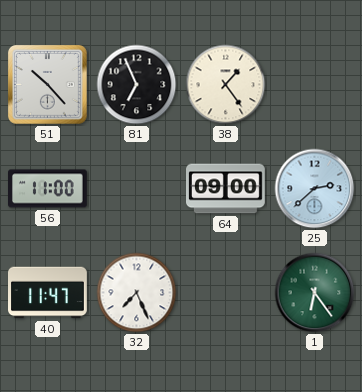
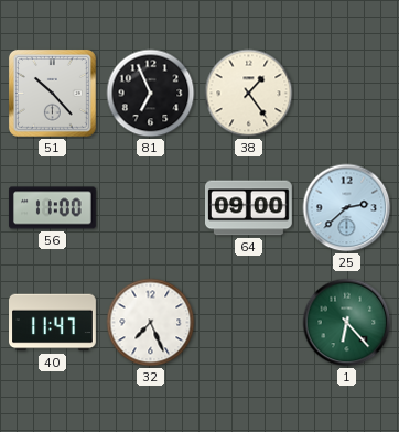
1: 6:24 -> 6:23
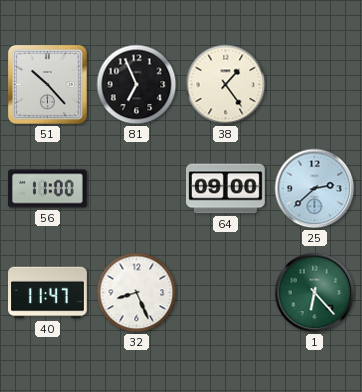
32: 7:26 -> 8:26
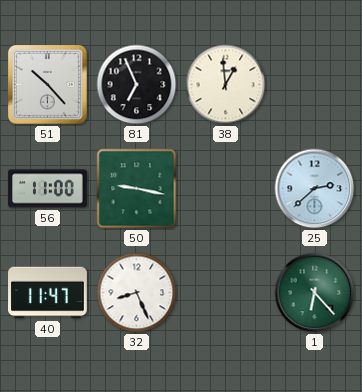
38: 1:24 -> 12:59
50: none -> 9:17
64: 09:00 -> none
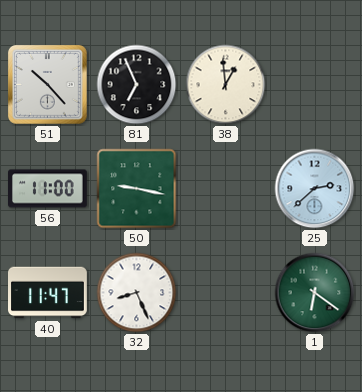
1: 6:23 -> 6:21
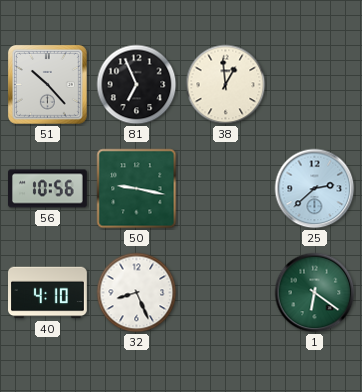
56: 11:00 -> 10:56
40: 11:47 -> 4:10
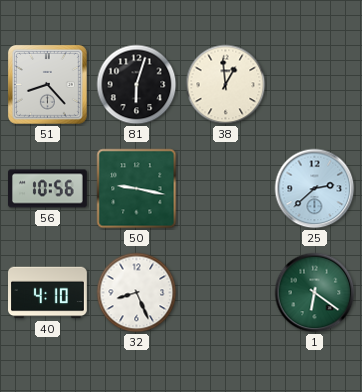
51: 10:23 -> 8:23
81: 6:56 -> 6:03
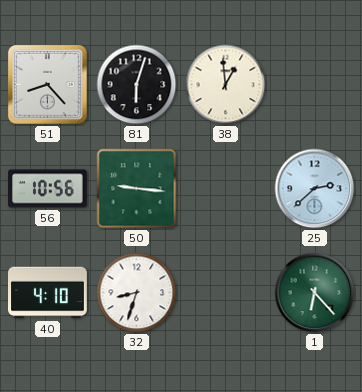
50: 9:17 -> 9:16
32: 8:26 -> 8:33
1: 6:21 -> 6:23
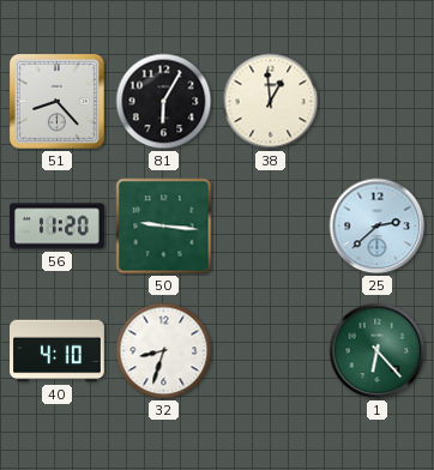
81: 6:03 -> 6:05
56: 10:56 -> 11:20
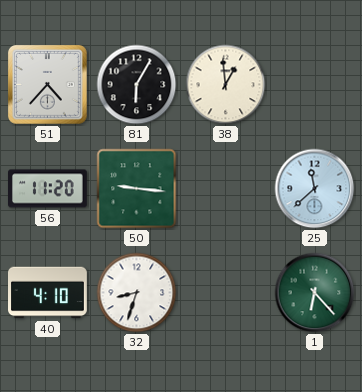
51: 8:23 -> 4:37
25: 2:38 -> 11:38
